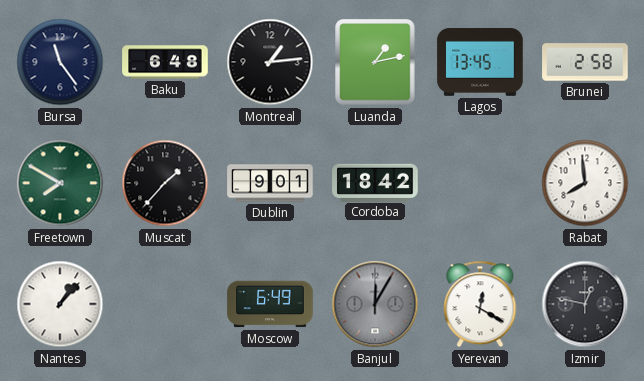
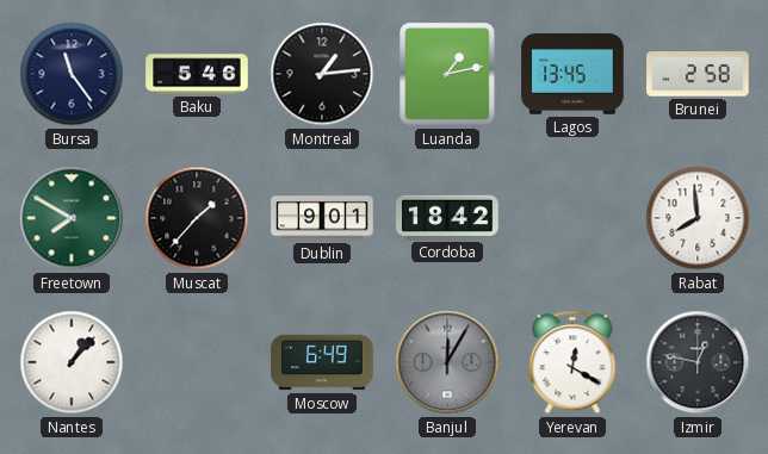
Baku: 6:48 -> 5:46
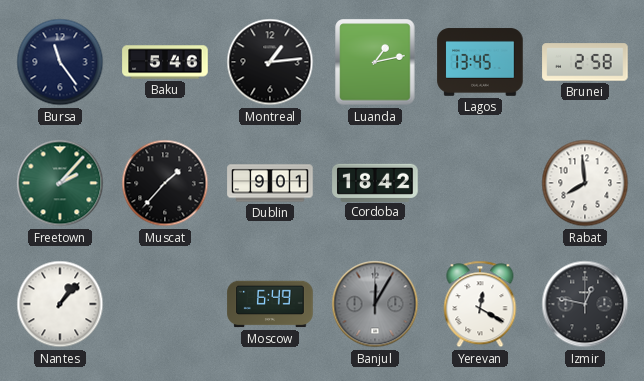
Freetown: 7:50 -> 2:07
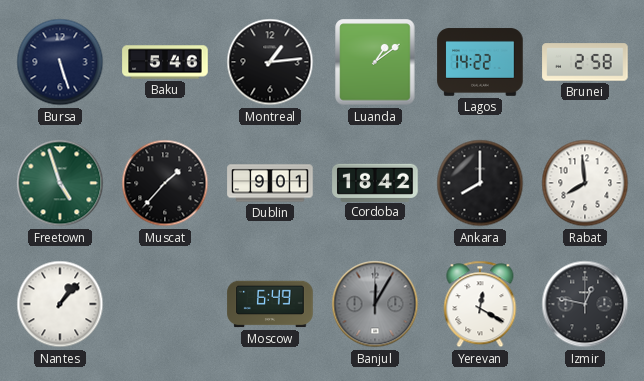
Bursa: 11:24 -> 5:27
Luanda: 1:13 -> 1:09
Lagos: 13:45 -> 14:22
Freetown: 2:07 -> 4:57
Ankara: none -> 8:00
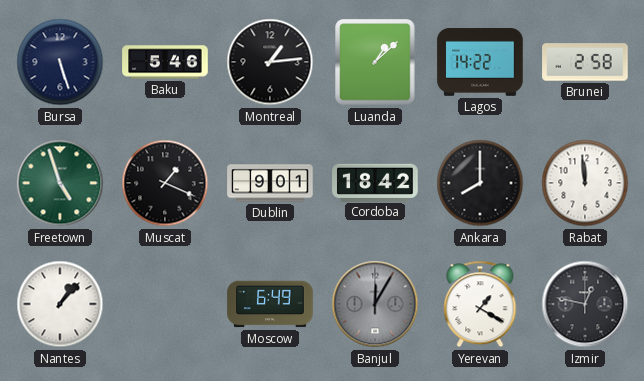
Luanda: 1:09 -> 1:08
Muscat: 1:37 -> 1:19
Rabat: 7:59 -> 11:59
Yerevan: 12:20 -> 1:20
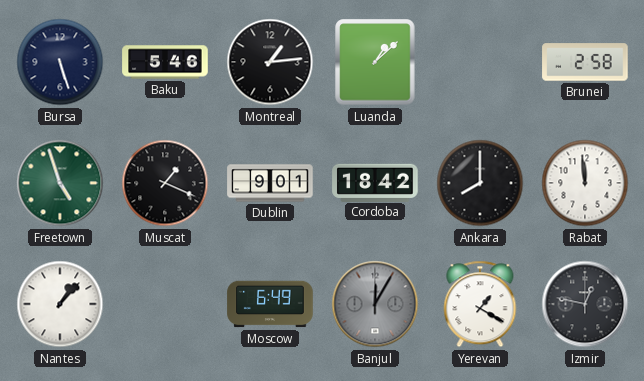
Lagos: 14:22 -> none
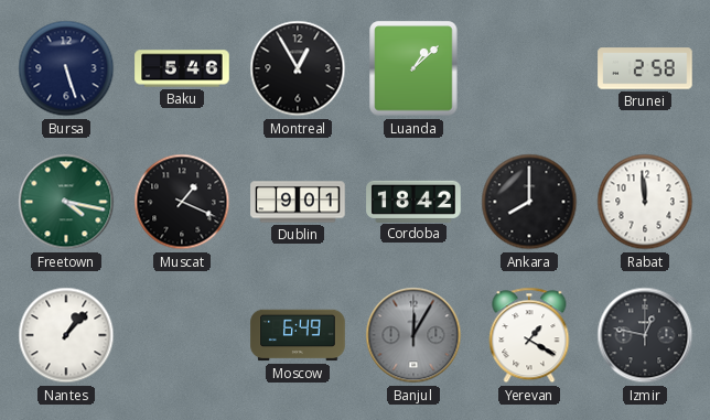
Montreal: 1:14 -> 12:55
Freetown: 4:57 -> 4:17
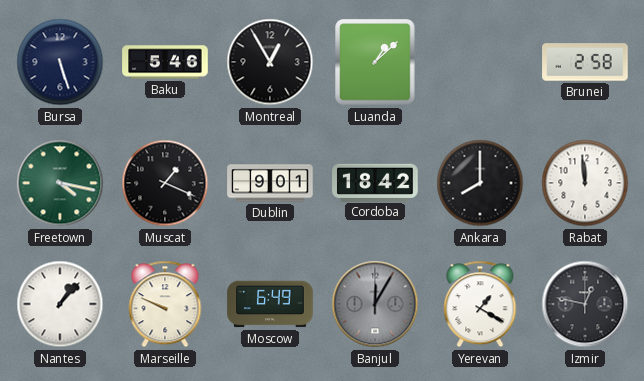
Marseille: none -> 9:49
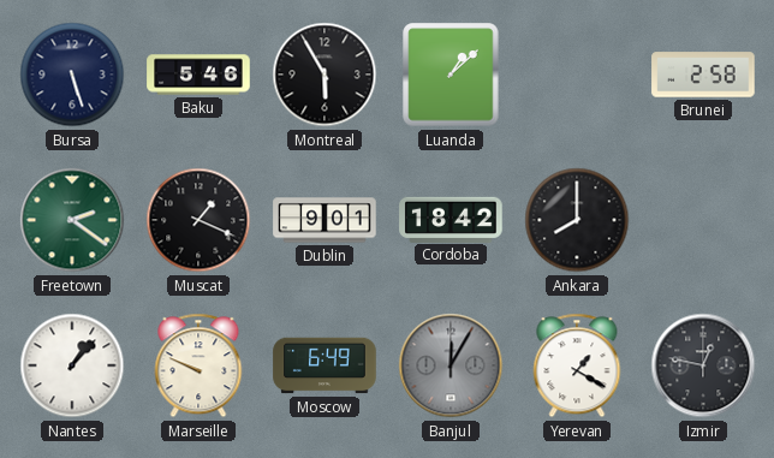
Montreal: 12:55 -> 5:55
Freetown: 4:17 -> 2:21
Rabat: 11:59 -> none
